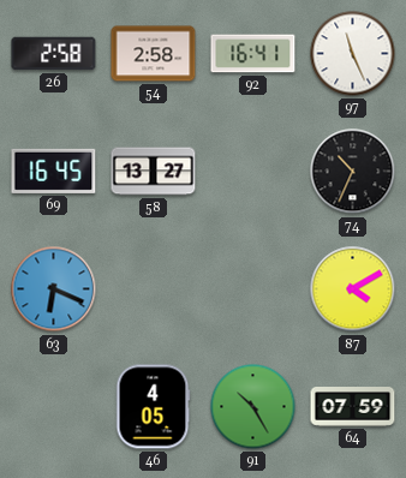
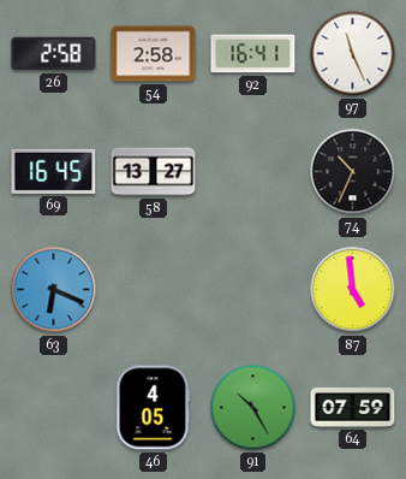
87: 4:10 -> 4:59
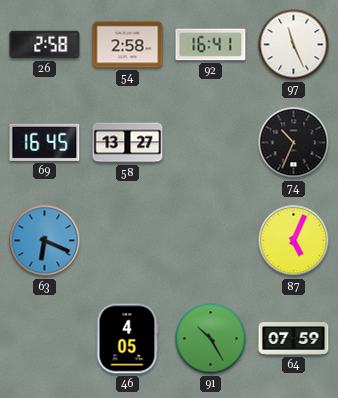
87: 4:59 -> 5:04
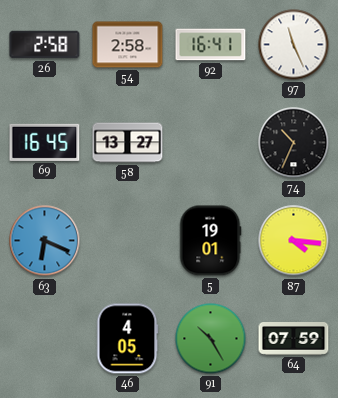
5: none -> 19:01
87: 5:04 -> 4:16
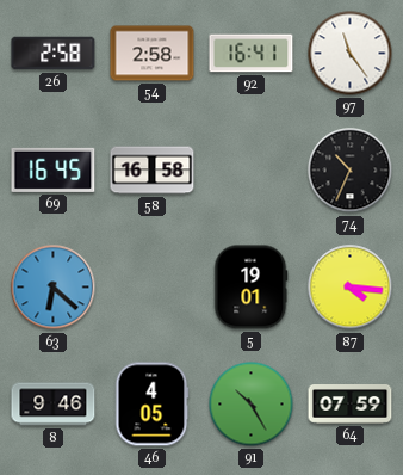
97: 11:26 -> 11:24
58: 13:27 -> 16:58
63: 6:19 -> 6:22
8: none -> 9:46
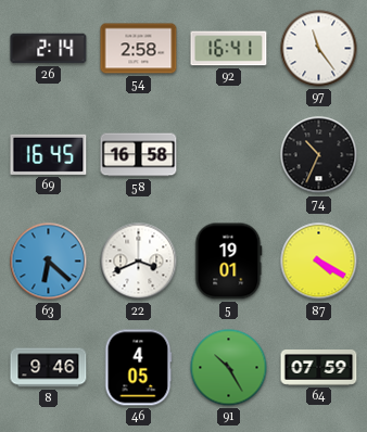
26: 2:58 -> 2:14
22: none -> 3:41
87: 4:16 -> 4:20
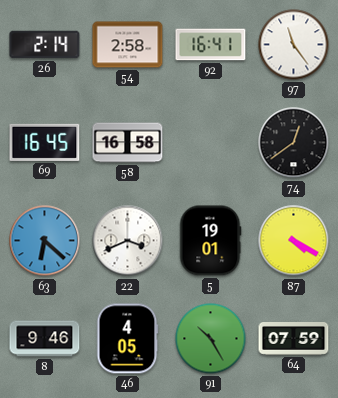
74: 10:34 -> 12:39
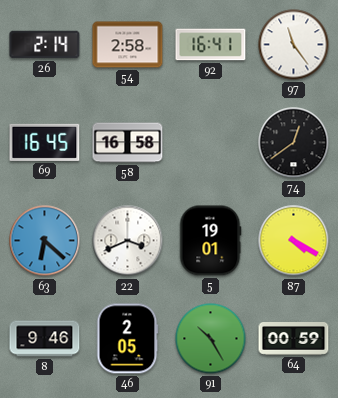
46: 4:05 -> 2:05
64: 07:59 -> 00:59
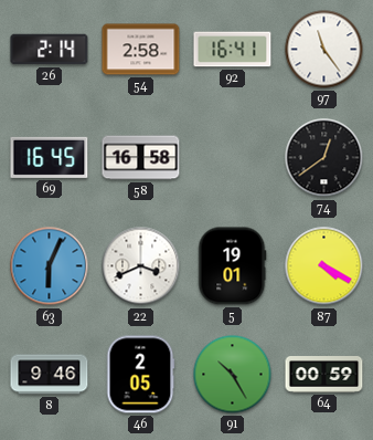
63: 6:22 -> 6:04
